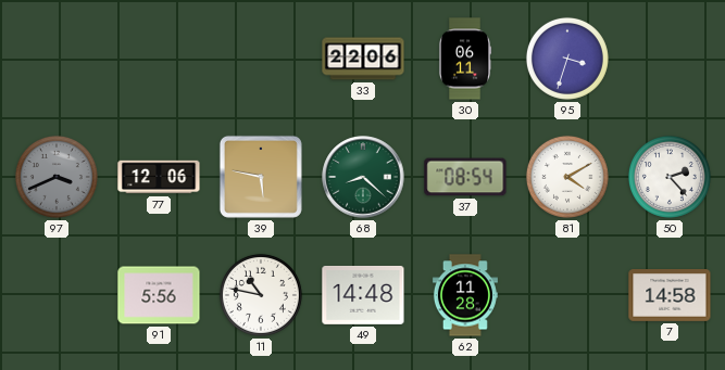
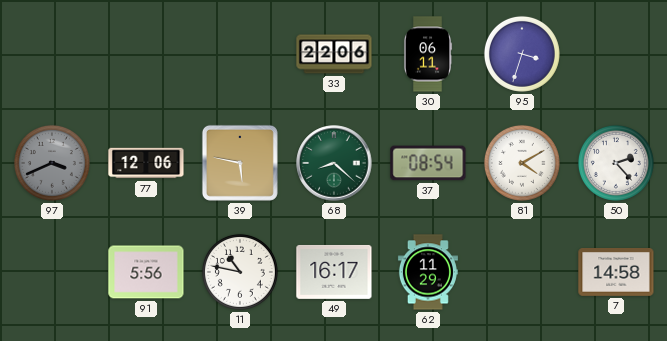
49: 14:48 -> 16:17
62: 11:28 -> 11:29
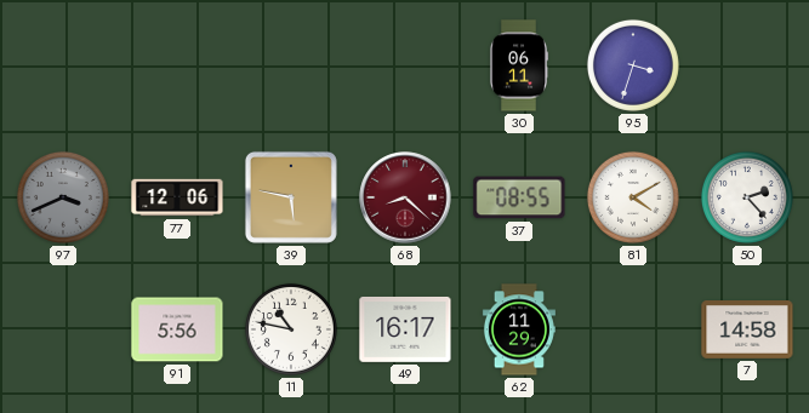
33: 22:06 -> none
68 dial: green -> burgundy
37: 08:54 -> 08:55
